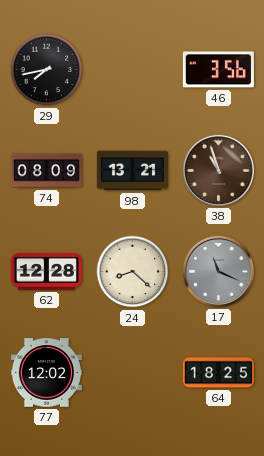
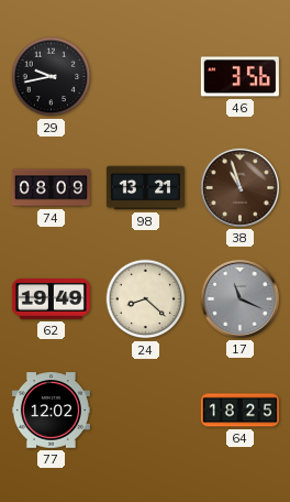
29: 7:43 -> 9:43
62: 12:28 -> 19:49
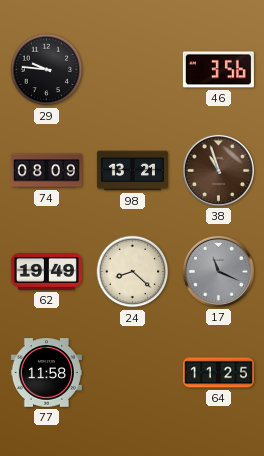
29: 9:43 -> 9:46
77: 12:02 -> 11:58
64: 18:25 -> 11:25
